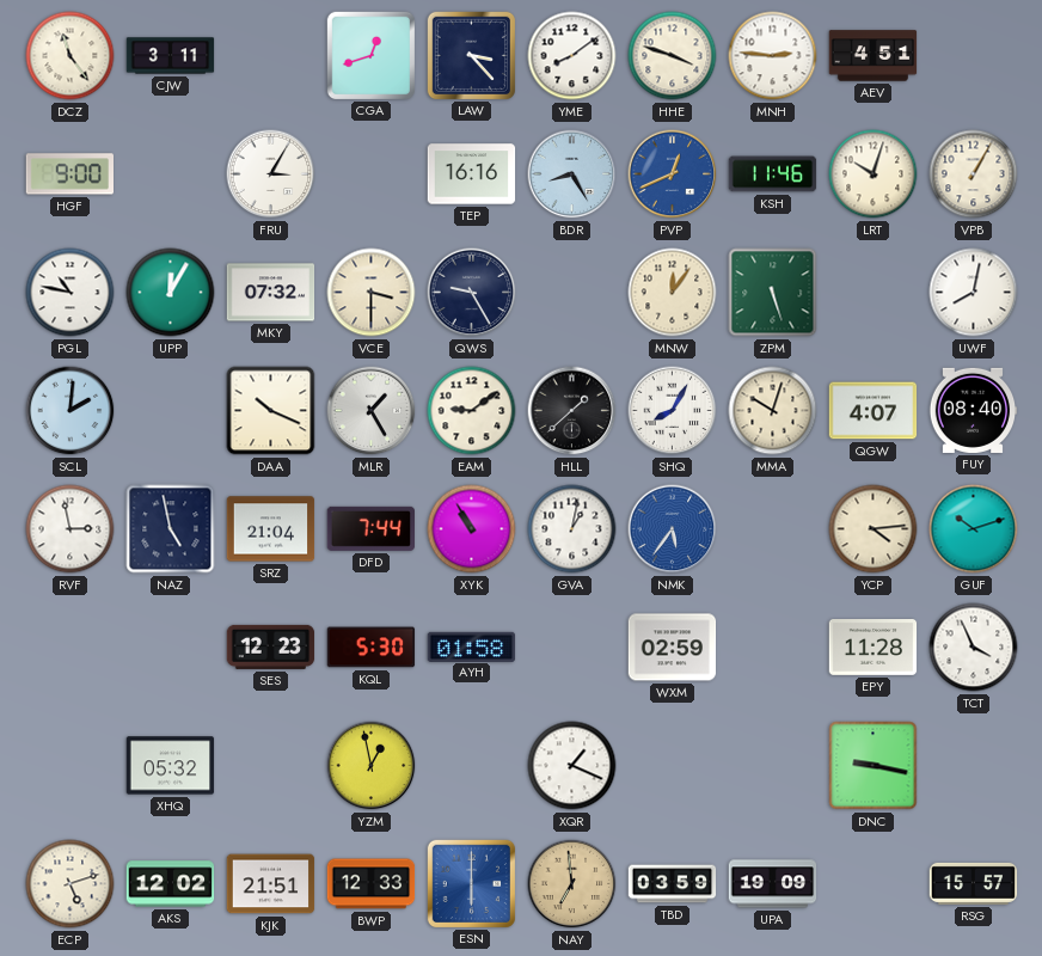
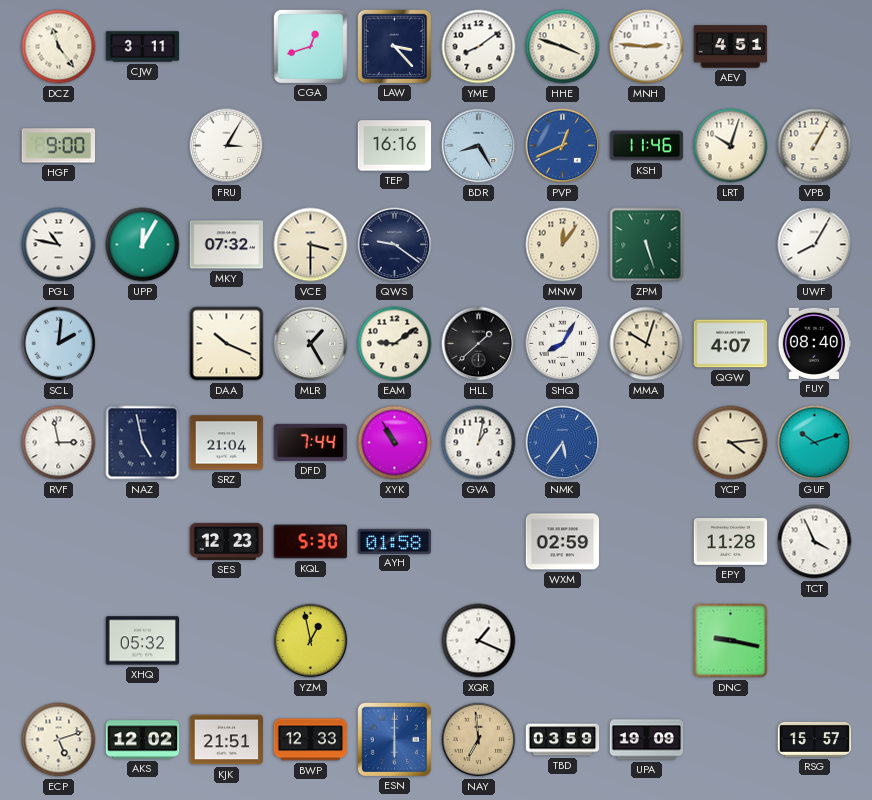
QWS: 9:25 -> 9:21
UWF: 8:02 -> 8:05
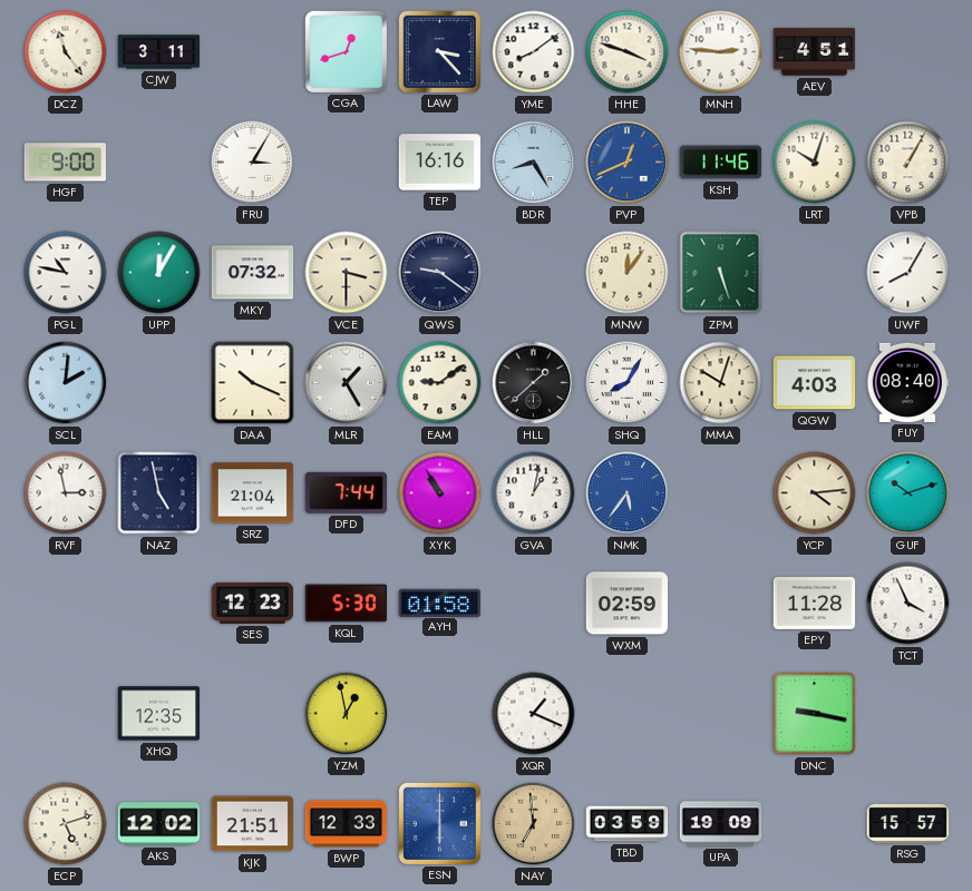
QGW: 4:07 -> 4:03
XHQ: 05:32 -> 12:35
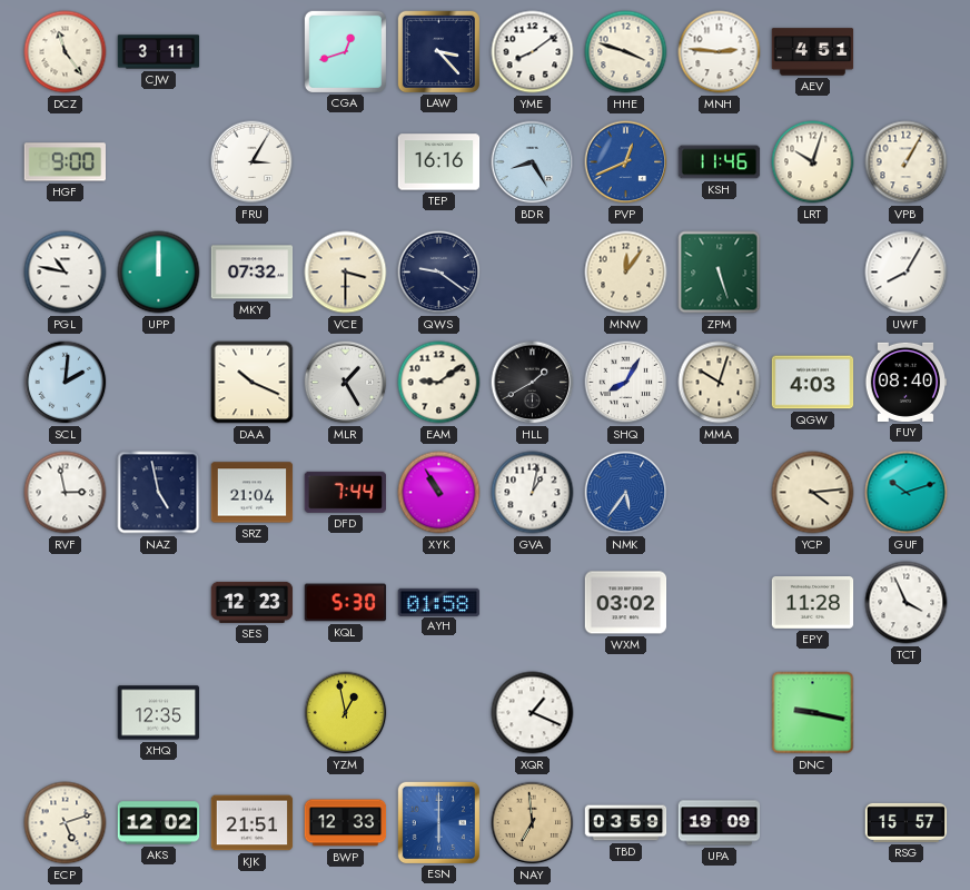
UPP: 12:05 -> 12:00
HLL: 1:38 -> 1:40
WXM: 02:59 -> 03:02
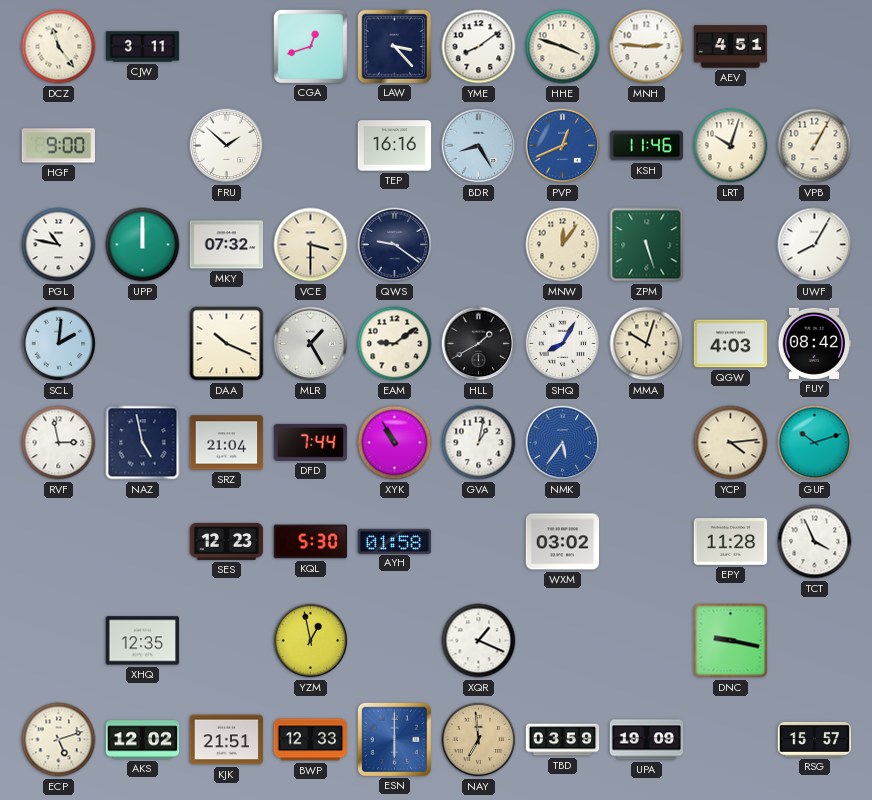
FRU: 3:05 -> 1:52
FUY: 08:40 -> 08:42
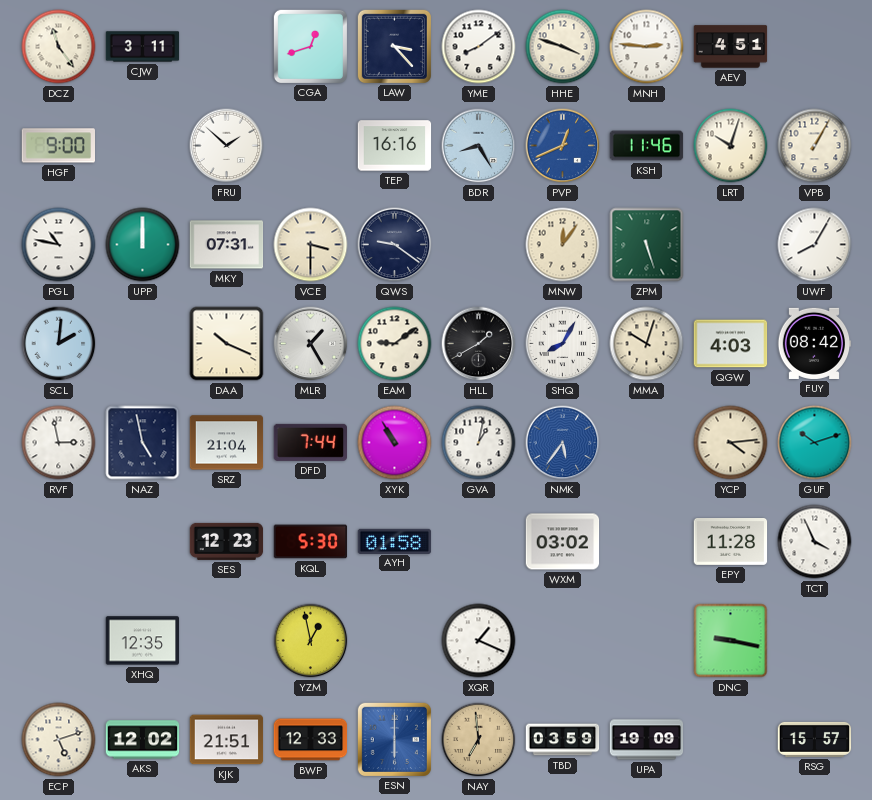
MKY: 07:32 -> 07:31
